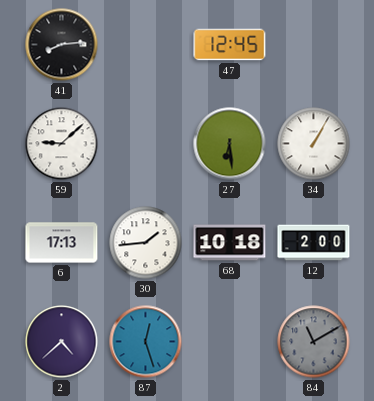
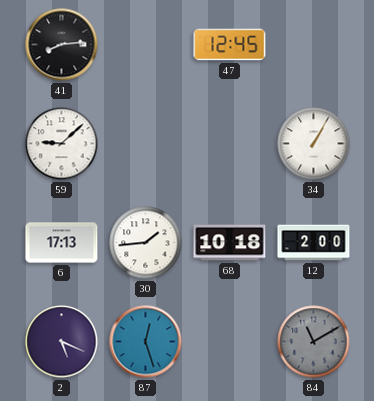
27: 6:29 -> none
2: 4:38 -> 5:19
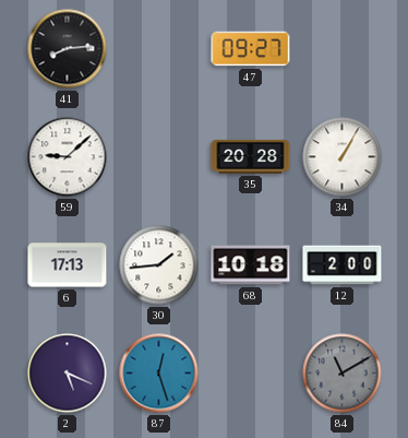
47: 12:45 -> 09:27
35: none -> 20:28
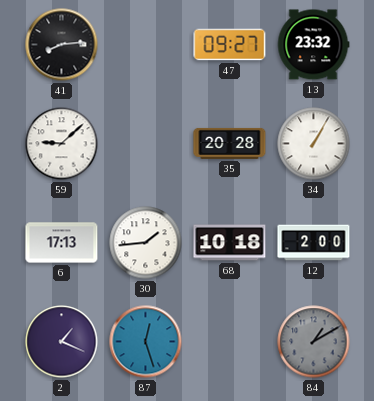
13: none -> 23:32
2: 5:19 -> 1:19
84: 11:10 -> 1:10
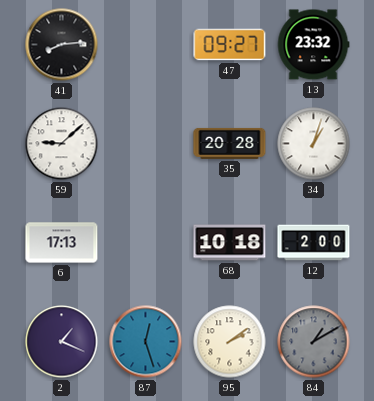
34: 1:05 -> 1:03
30: 1:44 -> none
95: none -> 2:09
